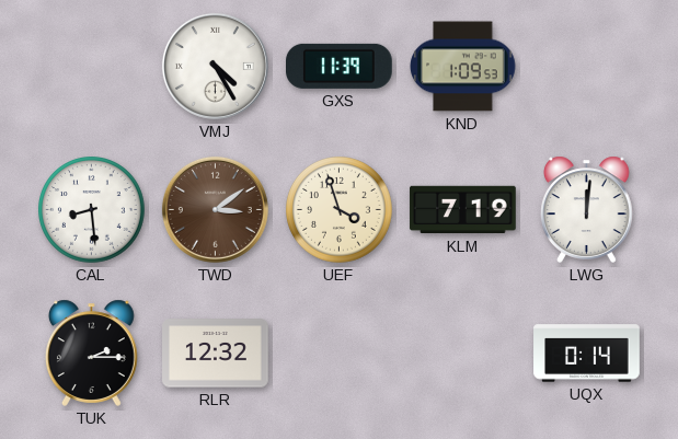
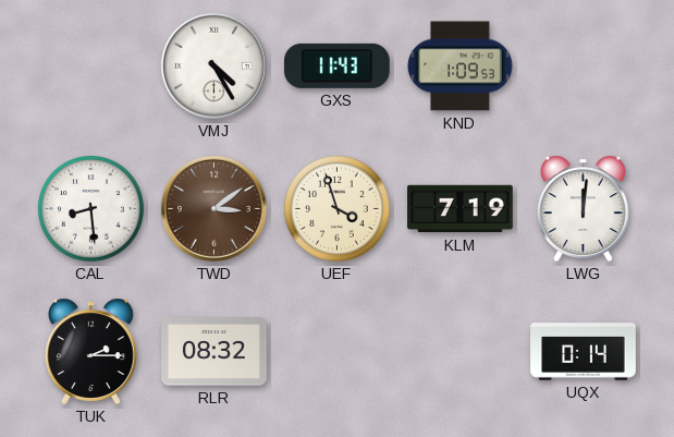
GXS: 11:39 -> 11:43
RLR: 12:32 -> 08:32
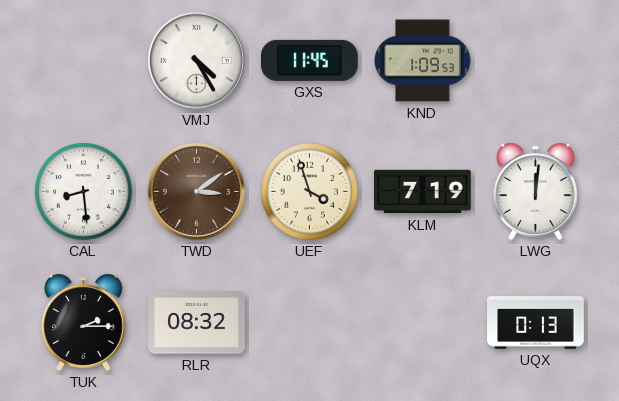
GXS: 11:43 -> 11:45
UQX: 0:14 -> 0:13
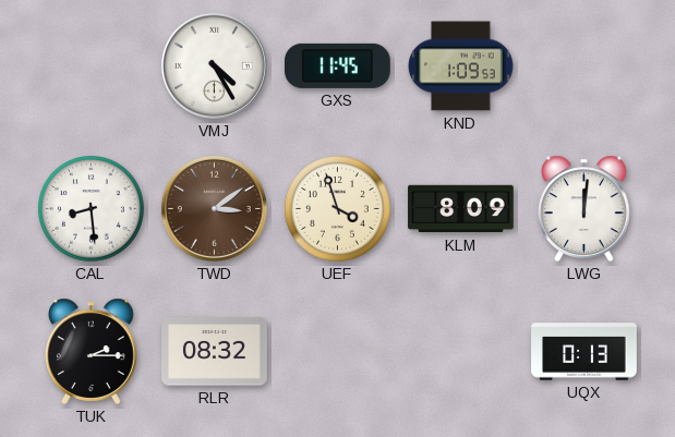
KLM: 7:19 -> 8:09
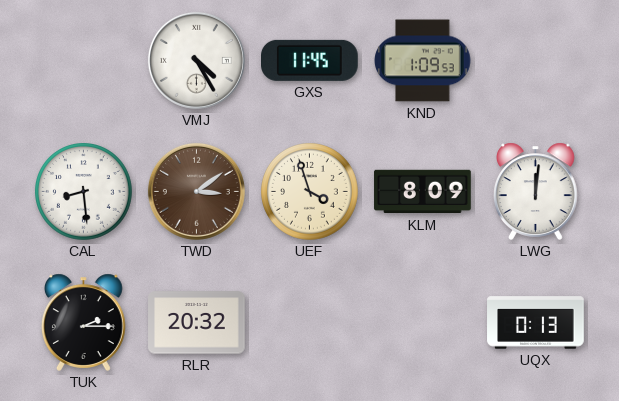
RLR: 08:32 -> 20:32
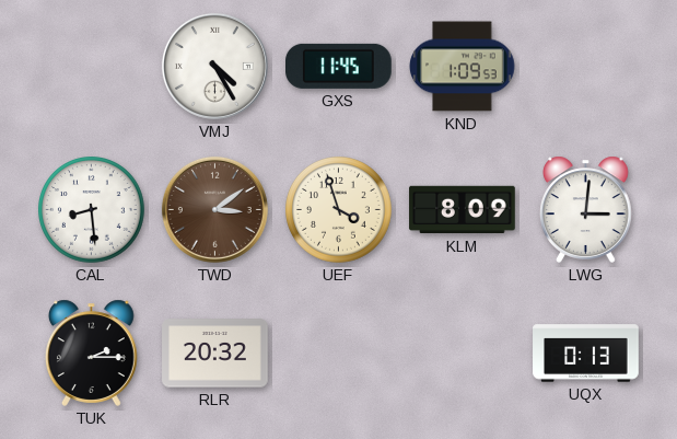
LWG: 12:01 -> 3:01
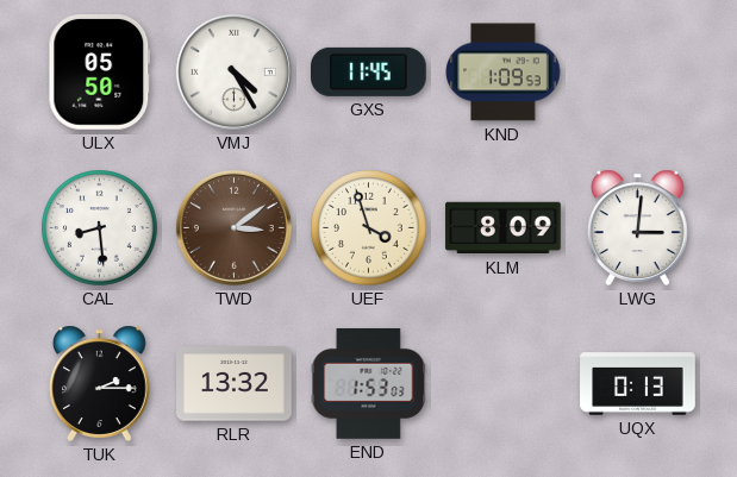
ULX: none -> 05:50
RLR: 20:32 -> 13:32
END: none -> 1:53
